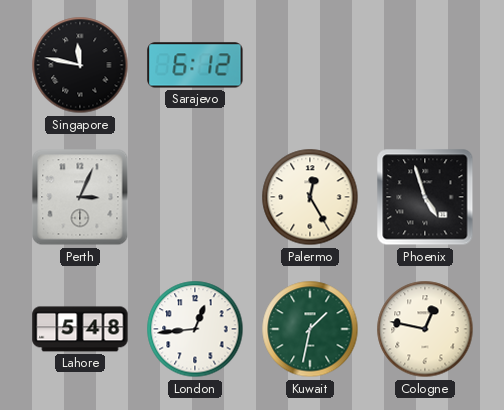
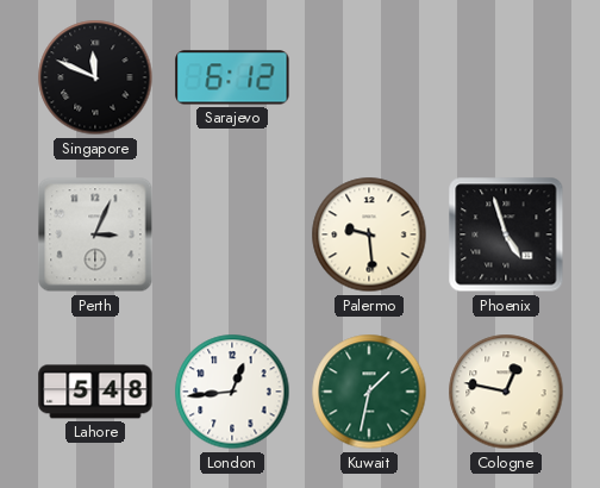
Singapore: 11:47 -> 11:49
Palermo: 12:25 -> 9:29
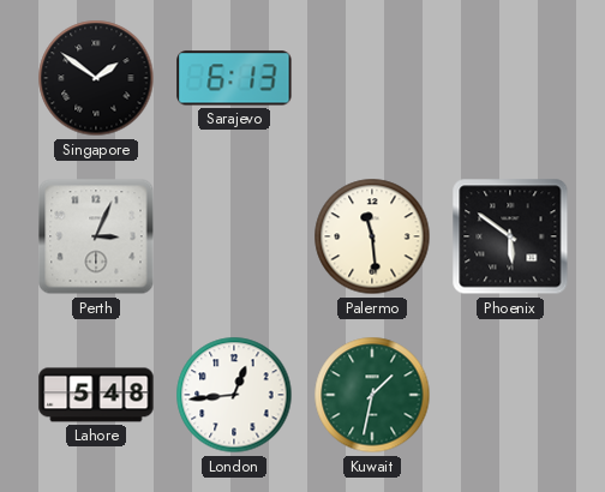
Singapore: 11:49 -> 1:51
Sarajevo: 6:12 -> 6:13
Palermo: 9:29 -> 11:29
Phoenix: 4:57 -> 5:51
Cologne: 12:47 -> none
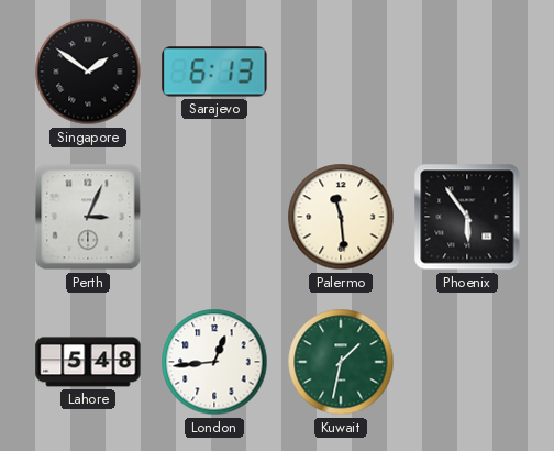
Phoenix: 5:51 -> 5:54
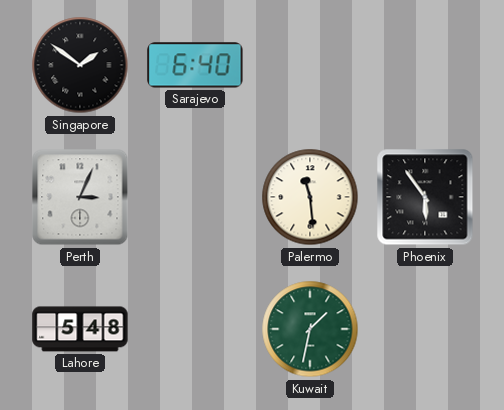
Sarajevo: 6:13 -> 6:40
London: 12:44 -> none
